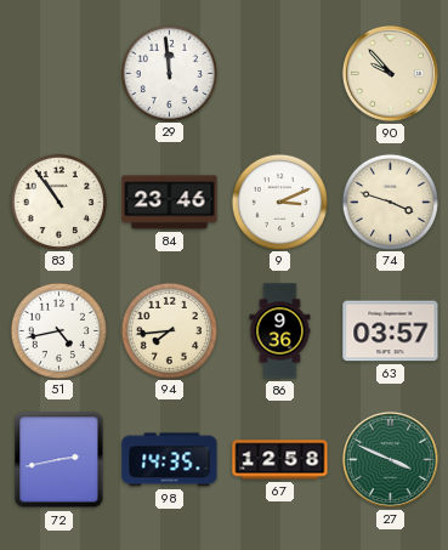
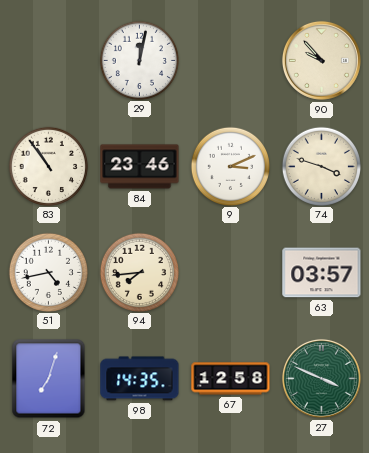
29: 11:59 -> 12:02
86: 9:36 -> none
72: 2:43 -> 7:03
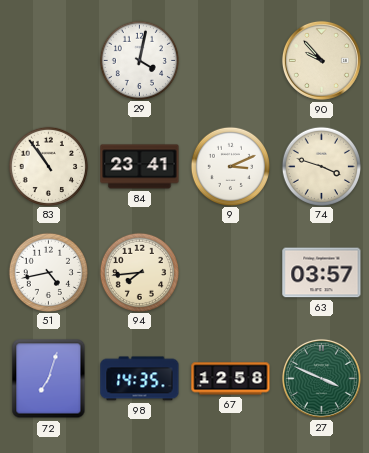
29: 12:02 -> 4:02
84: 23:46 -> 23:41
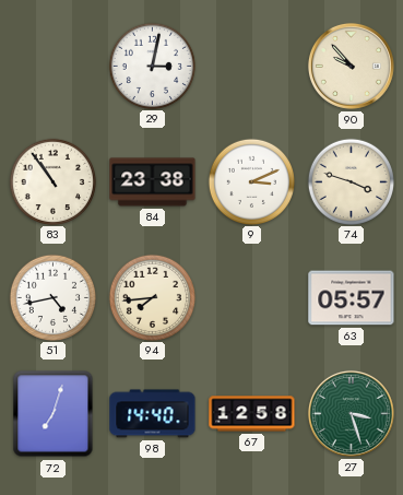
29: 4:02 -> 3:02
84: 23:41 -> 23:38
63: 03:57 -> 05:57
98: 14:35 -> 14:40
27: 3:49 -> 3:27
